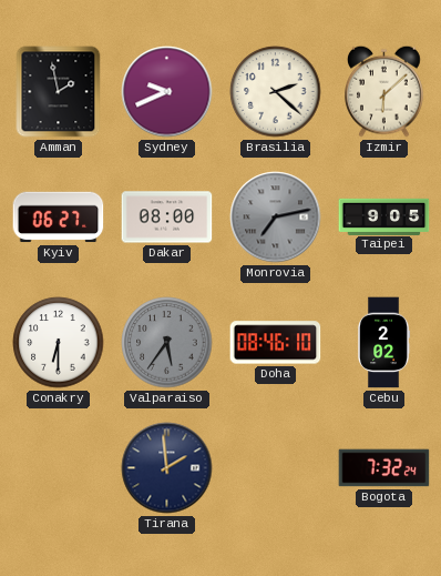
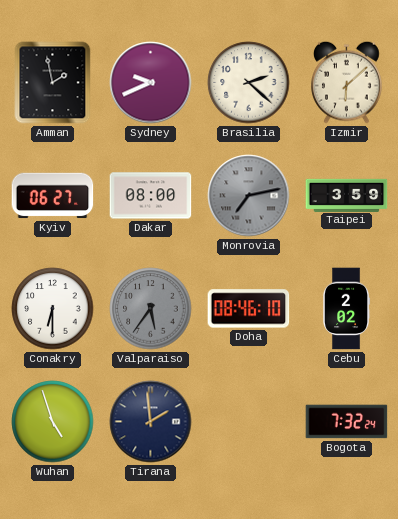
Taipei: 9:05 -> 3:59
Wuhan: none -> 4:57
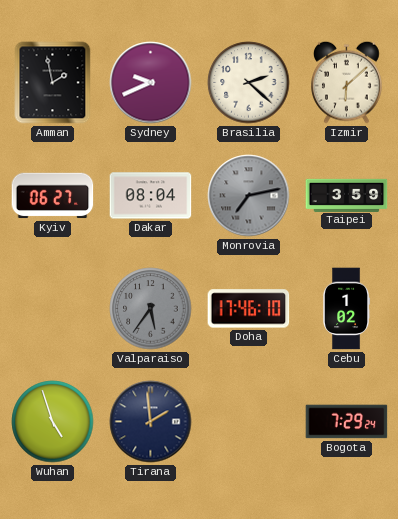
Dakar: 08:00 -> 08:04
Conakry: 6:30 -> none
Doha: 08:46 -> 17:46
Cebu: 2:02 -> 1:02
Bogota: 7:32 -> 7:29
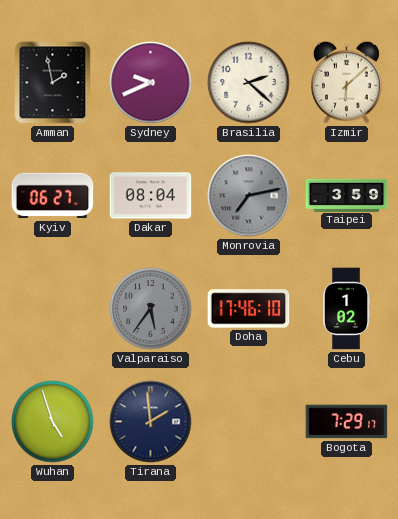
Bogota: 7:29:24 -> 7:29:17
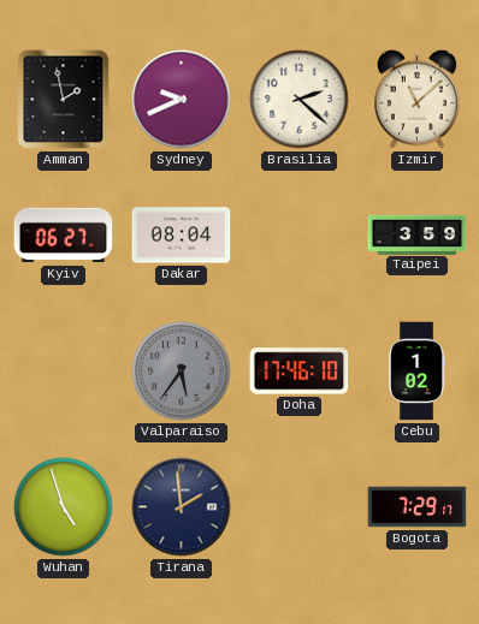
Izmir: 6:08 -> 11:08
Monrovia: 7:13 -> none
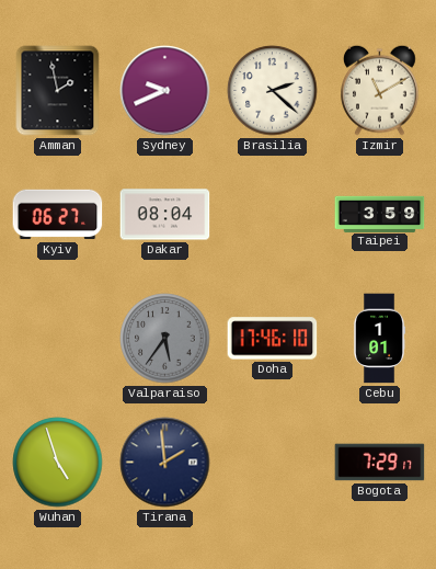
Izmir: 11:08 -> 11:10
Cebu: 1:02 -> 1:01
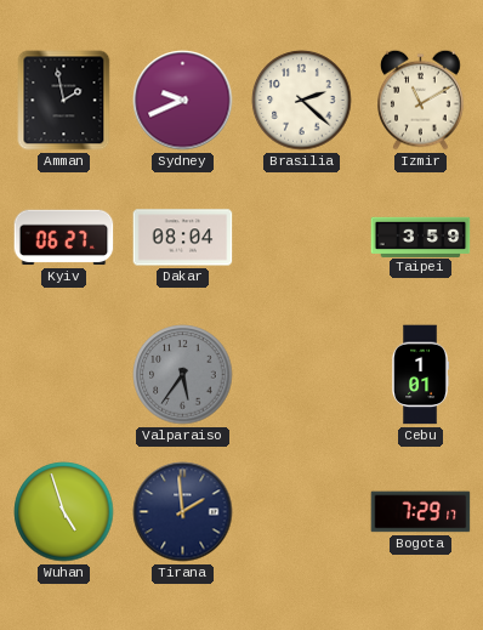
Doha: 17:46 -> none
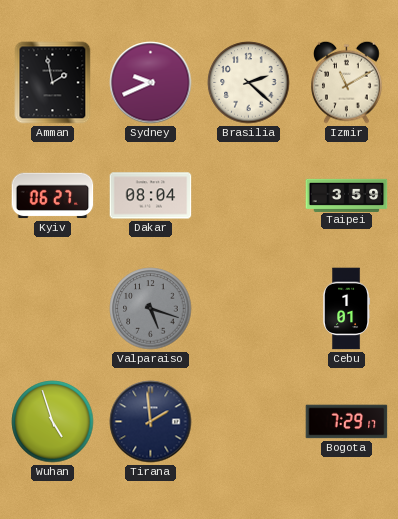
Valparaiso: 5:36 -> 5:18
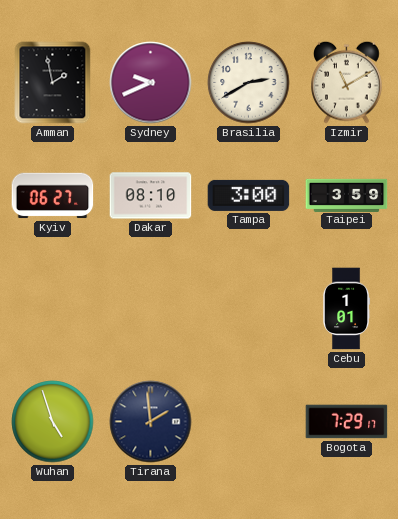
Brasilia: 2:22 -> 2:40
Dakar: 08:04 -> 08:10
Tampa: none -> 3:00
Valparaiso: 5:18 -> none
